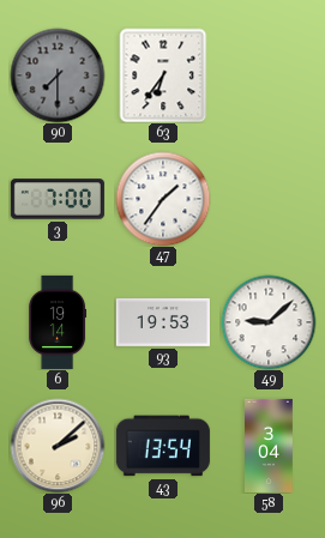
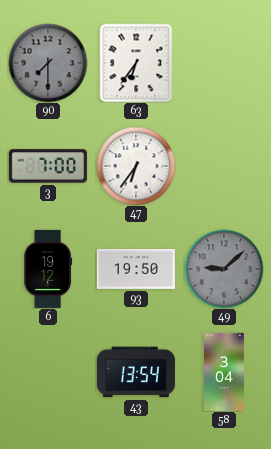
47: 1:36 -> 6:36
6: 19:14 -> 19:12
93: 19:53 -> 19:50
49 dial: white -> grey
96: 2:08 -> none
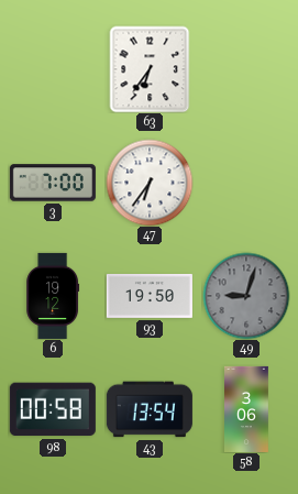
90: 7:30 -> none
49: 9:08 -> 9:03
98: none -> 00:58
58: 3:04 -> 3:06
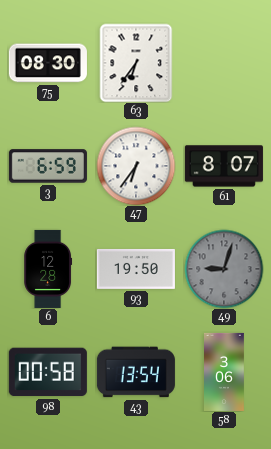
75: none -> 08:30
3: 7:00 -> 6:59
61: none -> 8:07
6: 19:12 -> 12:28
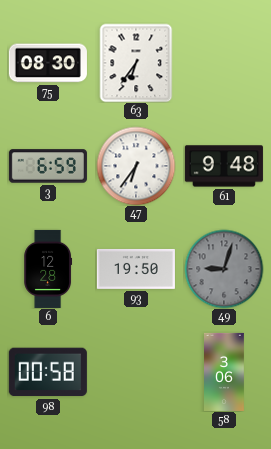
61: 8:07 -> 9:48
43: 13:54 -> none
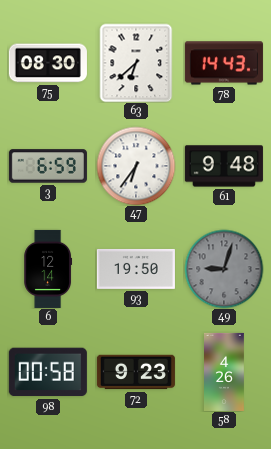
63: 6:36 -> 6:38
78: none -> 14:43
6: 12:28 -> 12:14
72: none -> 9:23
58: 3:06 -> 4:26
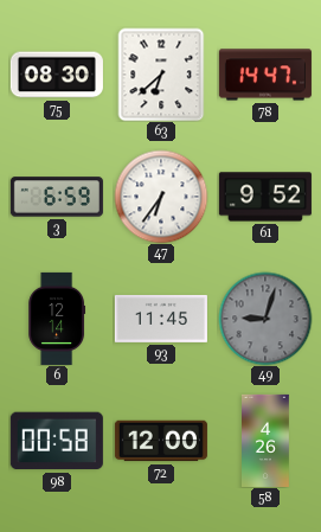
78: 14:43 -> 14:47
61: 9:48 -> 9:52
93: 19:50 -> 11:45
72: 9:23 -> 12:00
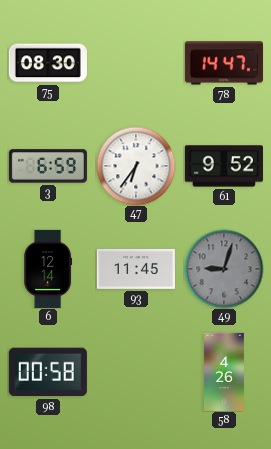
63: 6:38 -> none
72: 12:00 -> none
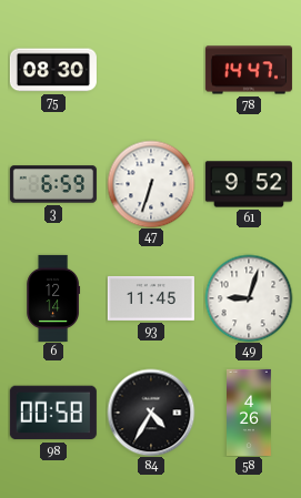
47: 6:36 -> 6:33
49 dial: grey -> white
84: none -> 4:35
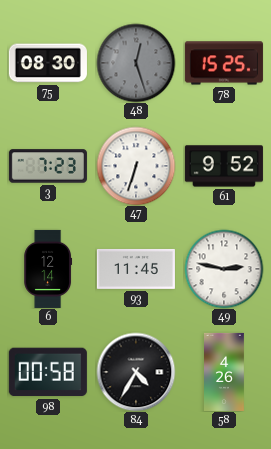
48: none -> 12:27
78: 14:47 -> 15:25
3: 6:59 -> 7:23
49: 9:03 -> 2:47
